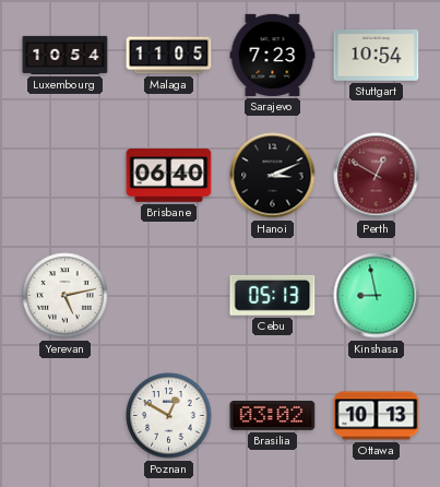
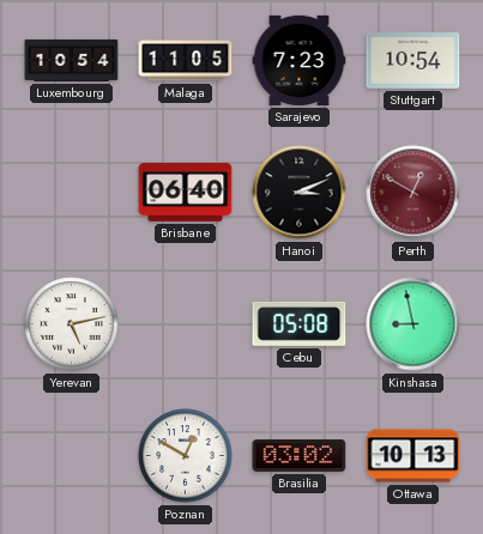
Cebu: 05:13 -> 05:08
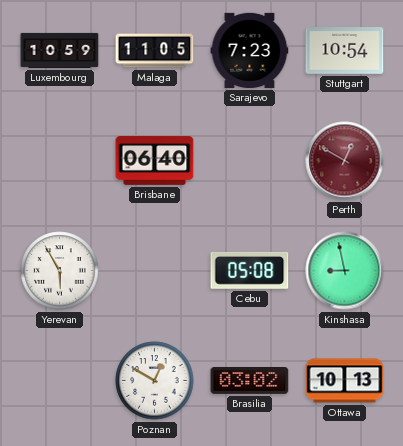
Luxembourg: 10:54 -> 10:59
Hanoi: 3:11 -> none
Yerevan: 5:13 -> 5:55
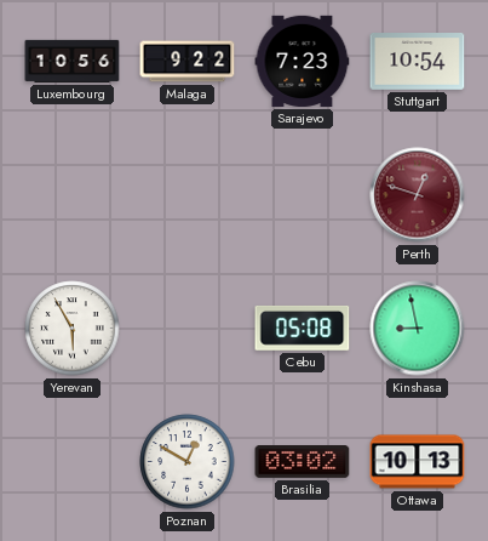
Luxembourg: 10:59 -> 10:56
Malaga: 11:05 -> 9:22
Brisbane: 06:40 -> none
Perth: 12:50 -> 12:48
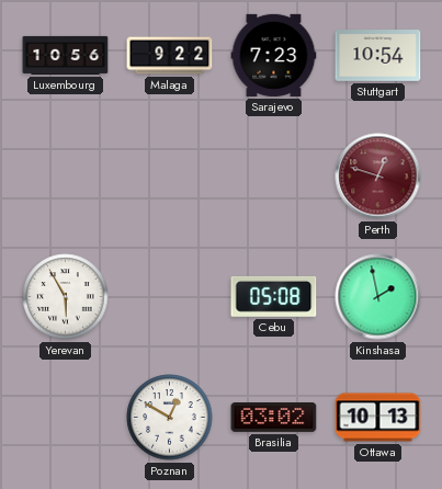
Kinshasa: 8:58 -> 1:58
